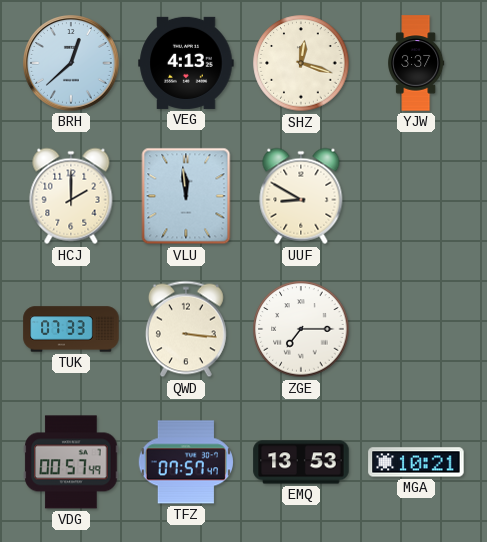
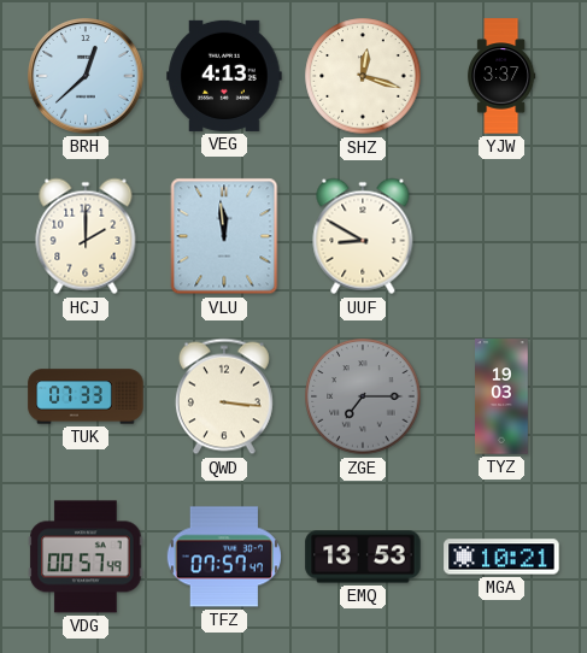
ZGE dial: white -> grey
TYZ: none -> 19:03
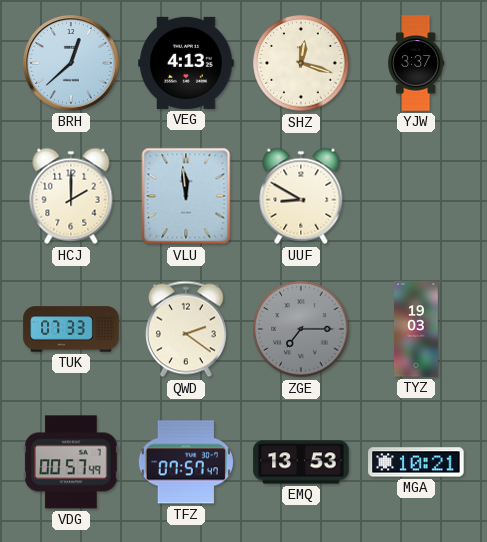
QWD: 3:16 -> 2:21
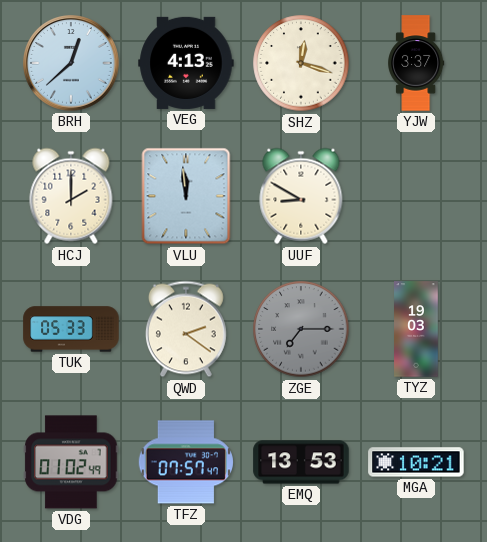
TUK: 07:33 -> 05:33
VDG: 00:57 -> 01:02
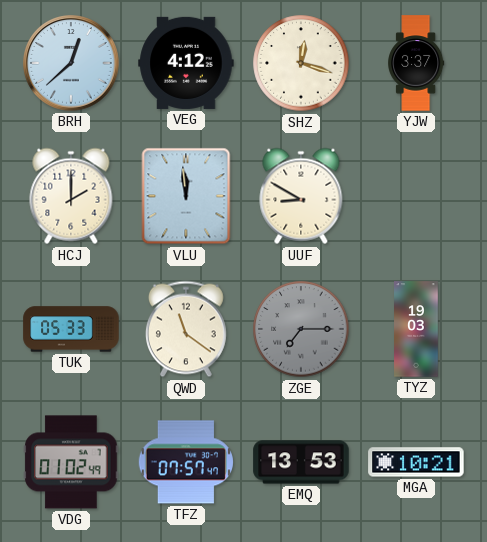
VEG: 4:13 -> 4:12
QWD: 2:21 -> 11:21
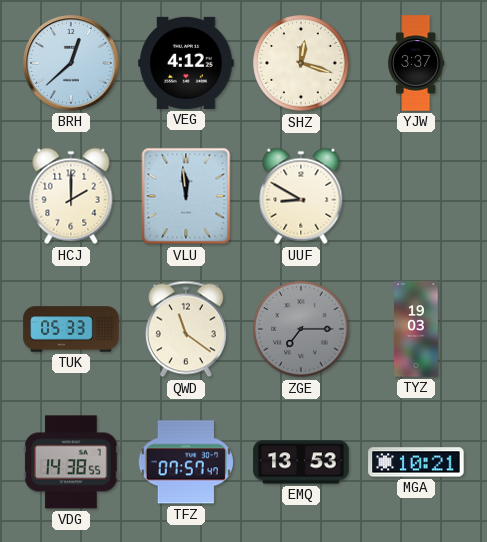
VDG: 01:02 -> 14:38
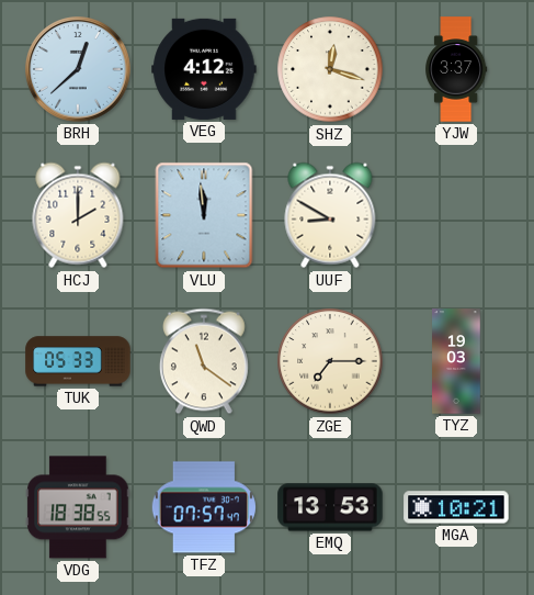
ZGE dial: grey -> cream
VDG: 14:38 -> 18:38
